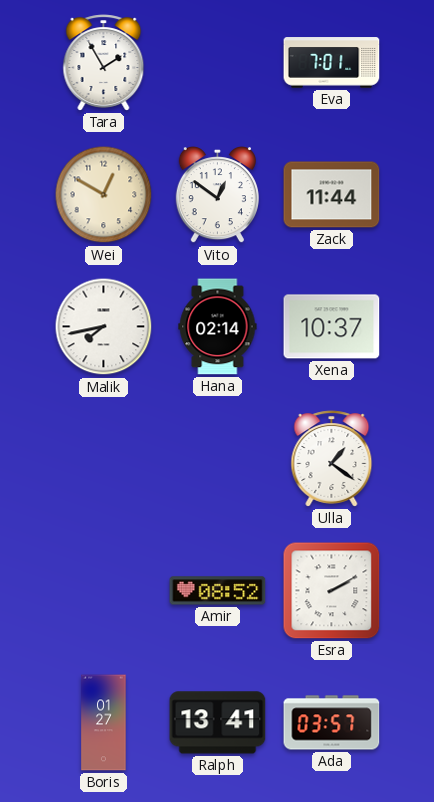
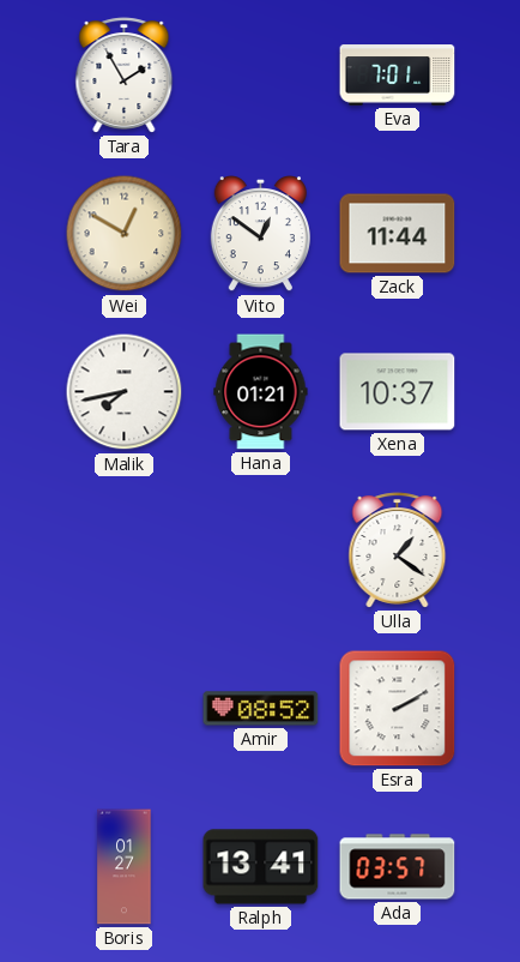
Hana: 02:14 -> 01:21
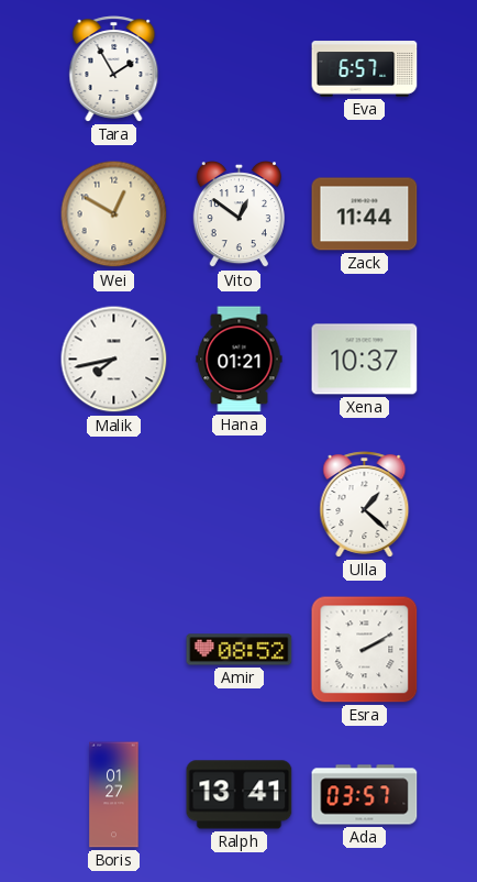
Eva: 7:01 -> 6:57
Ulla: 1:21 -> 1:22
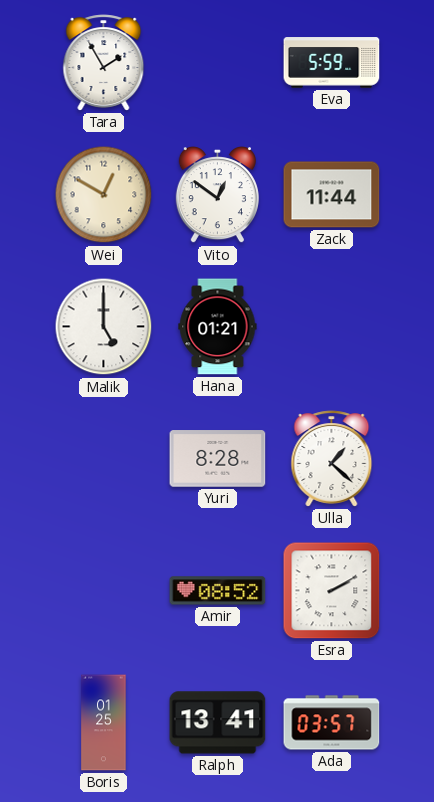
Eva: 6:57 -> 5:59
Malik: 7:43 -> 5:00
Xena: 10:37 -> none
Yuri: none -> 8:28
Boris: 01:27 -> 01:25
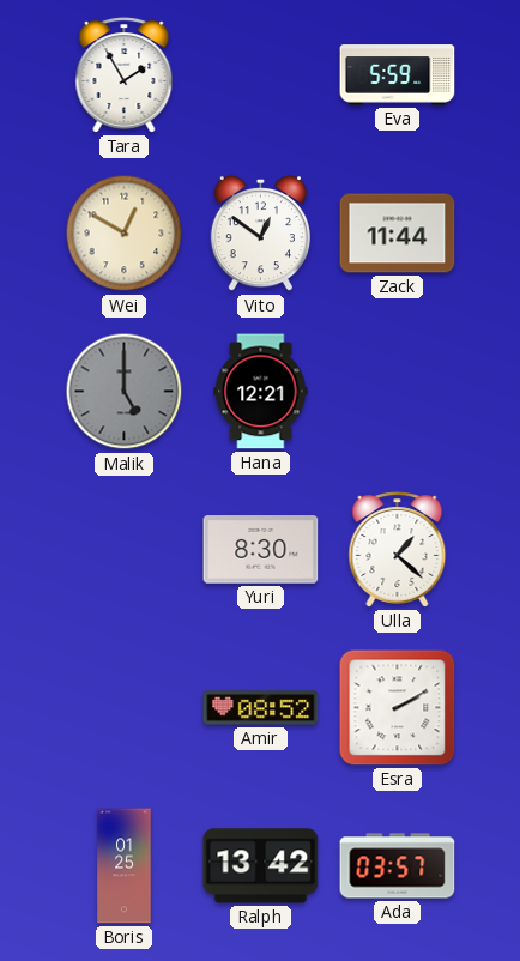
Malik dial: white -> grey
Hana: 01:21 -> 12:21
Yuri: 8:28 -> 8:30
Ralph: 13:41 -> 13:42
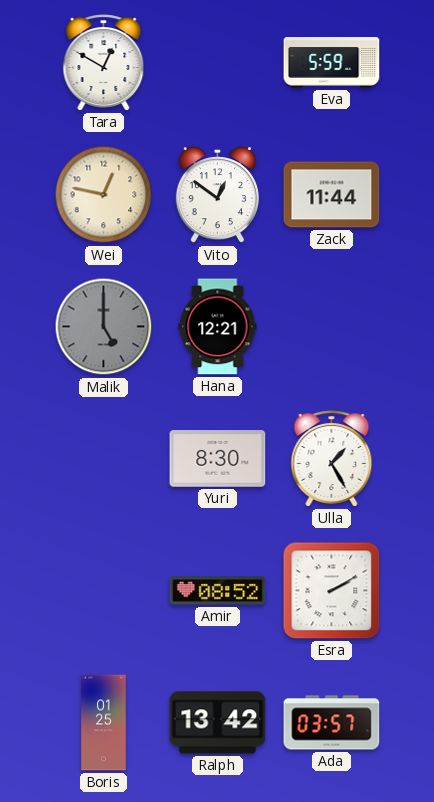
Tara: 1:55 -> 12:50
Wei: 12:50 -> 12:47
Ulla: 1:22 -> 1:25
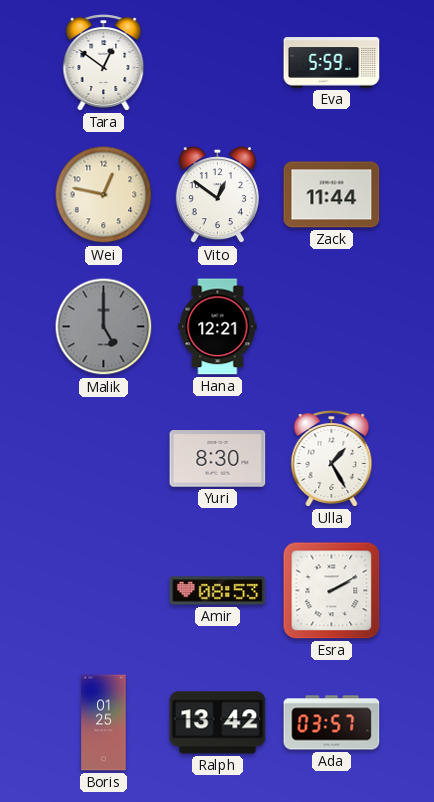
Tara: 12:50 -> 12:51
Amir: 08:52 -> 08:53
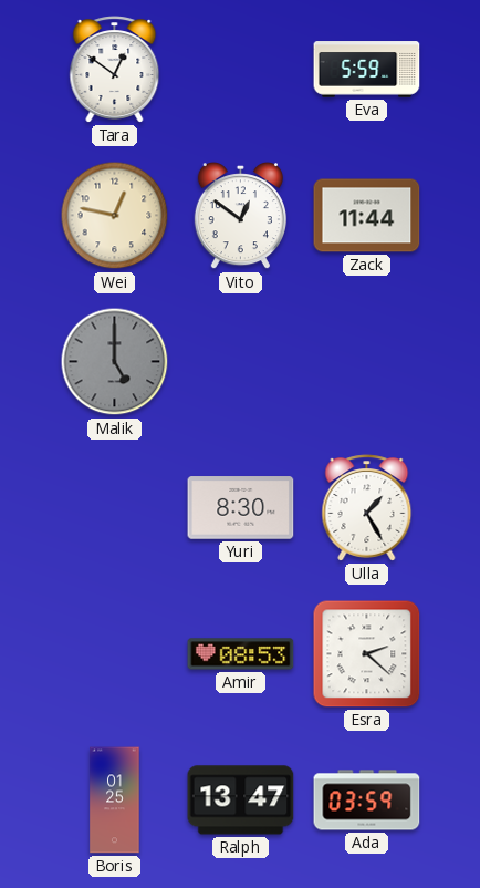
Hana: 12:21 -> none
Esra: 2:10 -> 2:22
Ralph: 13:42 -> 13:47
Ada: 03:57 -> 03:59
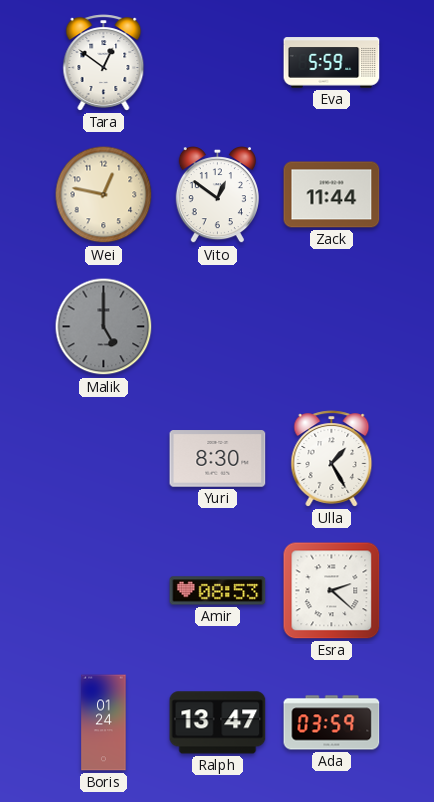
Boris: 01:25 -> 01:24
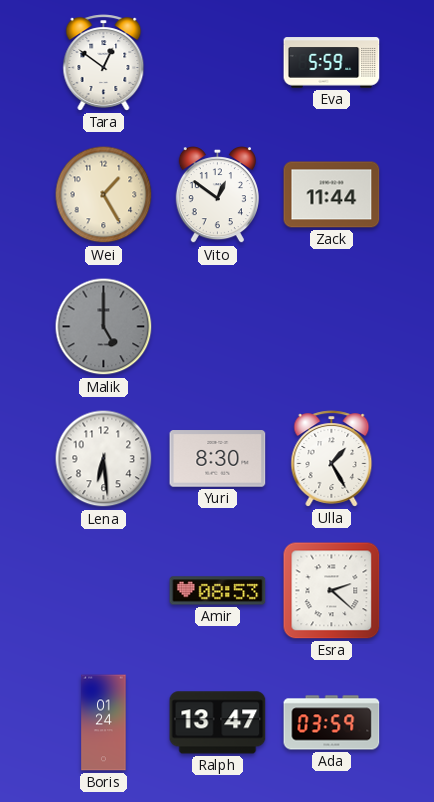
Wei: 12:47 -> 1:25
Lena: none -> 6:29
